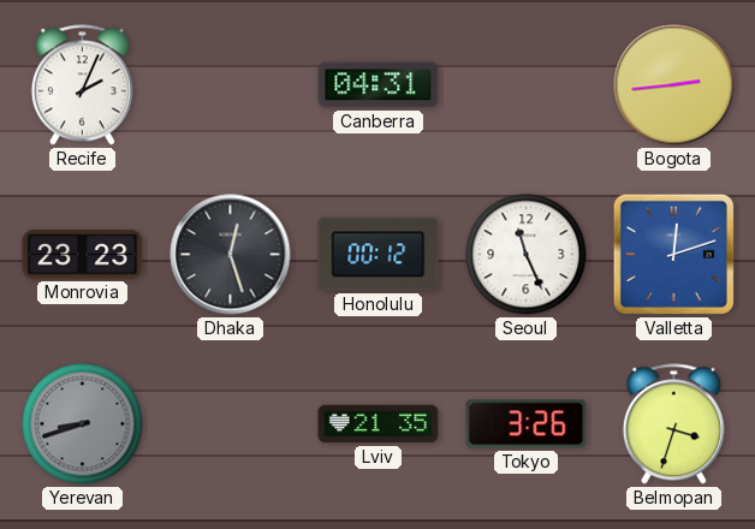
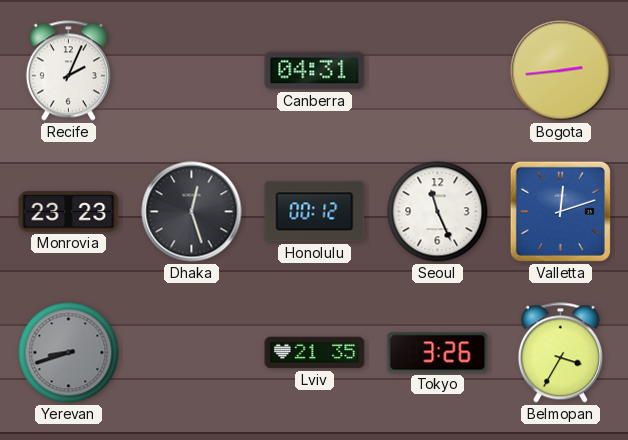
Belmopan: 3:33 -> 3:35
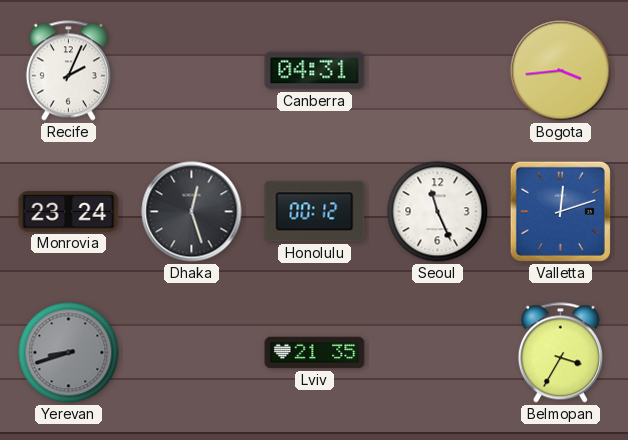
Bogota: 2:44 -> 3:44
Monrovia: 23:23 -> 23:24
Tokyo: 3:26 -> none
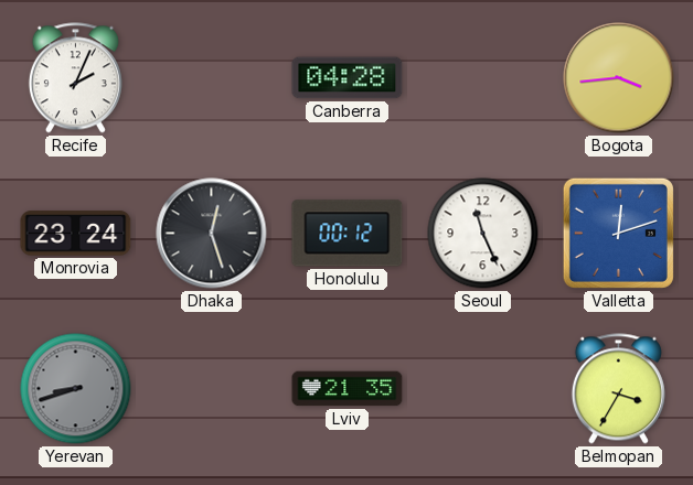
Canberra: 04:31 -> 04:28
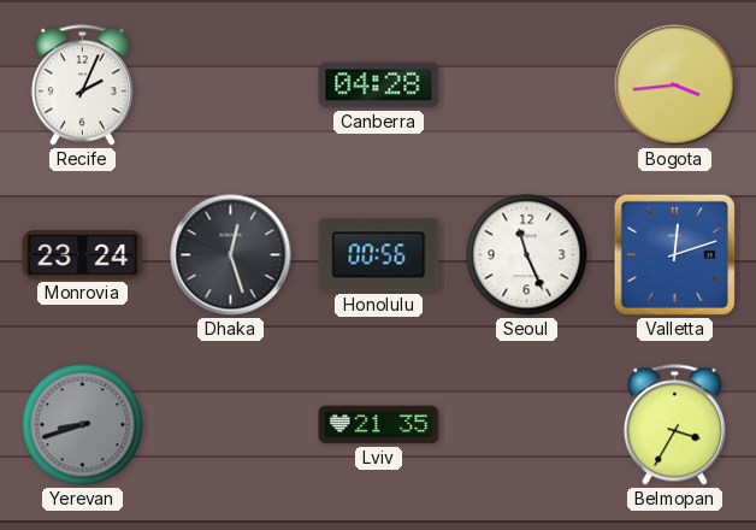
Honolulu: 00:12 -> 00:56
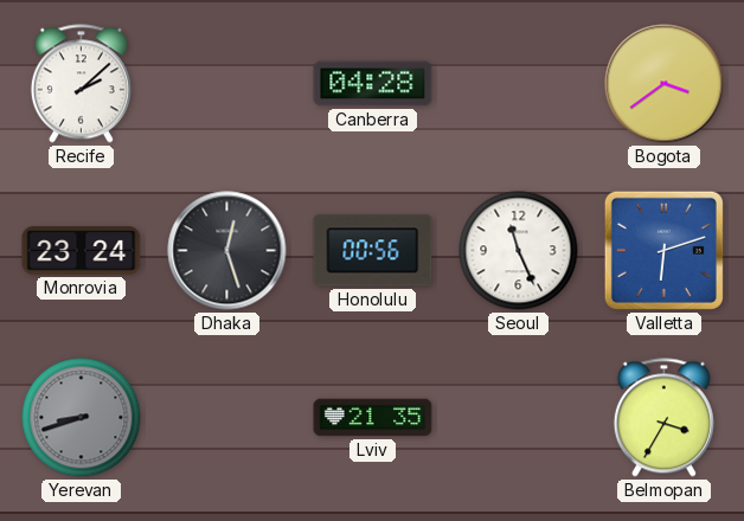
Recife: 2:04 -> 2:08
Bogota: 3:44 -> 3:39
Valletta: 12:12 -> 6:12
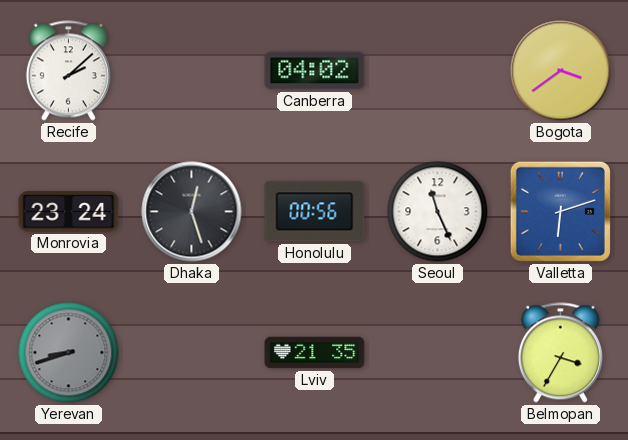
Canberra: 04:28 -> 04:02
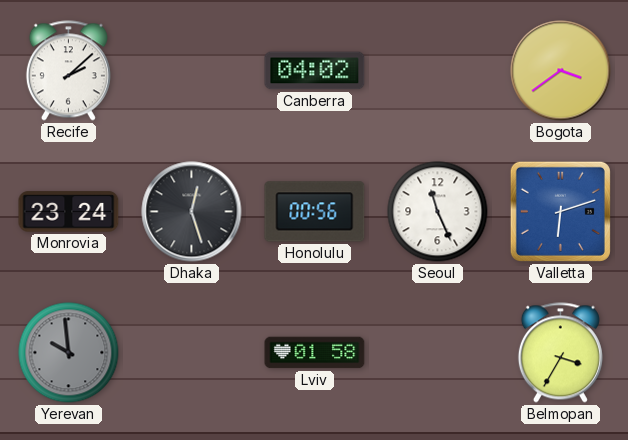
Yerevan: 8:42 -> 9:59
Lviv: 21:35 -> 01:58
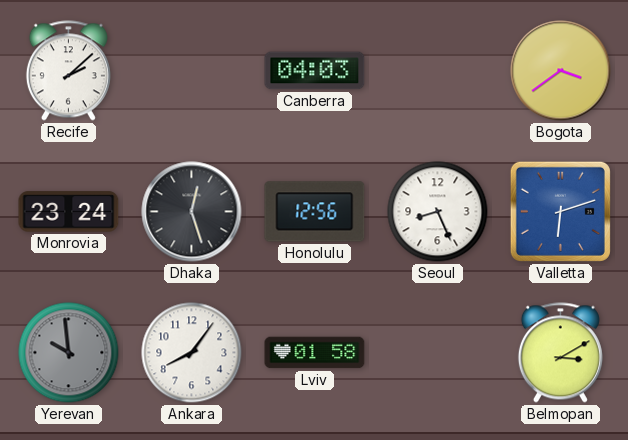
Canberra: 04:02 -> 04:03
Honolulu: 00:56 -> 12:56
Seoul: 11:26 -> 8:26
Ankara: none -> 8:06
Belmopan: 3:35 -> 3:10
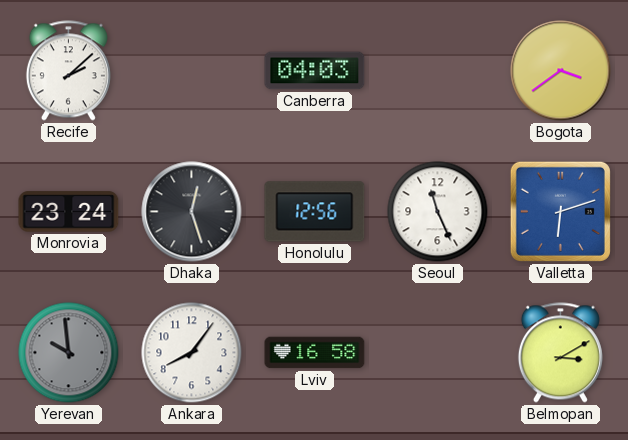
Seoul: 8:26 -> 11:26
Lviv: 01:58 -> 16:58
